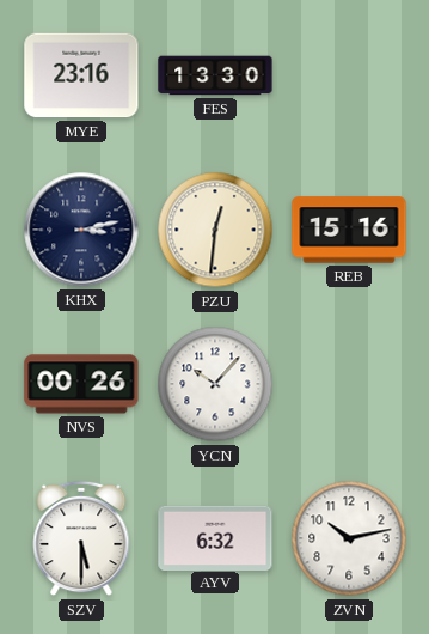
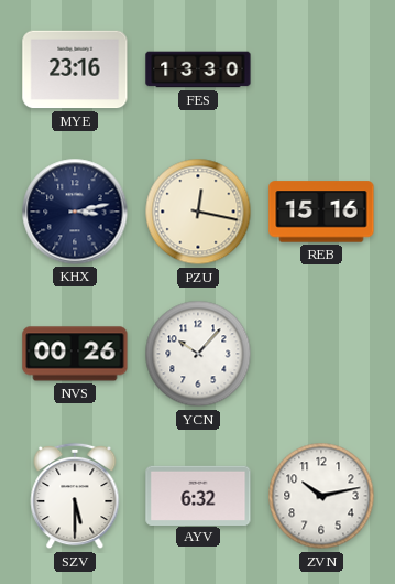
PZU: 12:31 -> 12:17
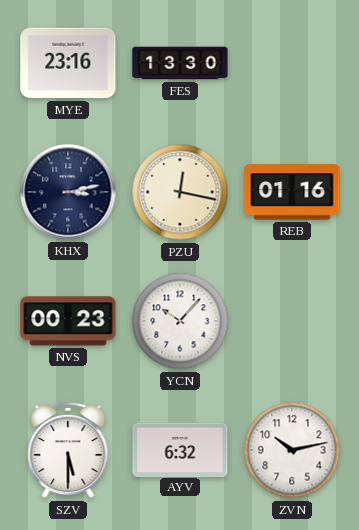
REB: 15:16 -> 01:16
NVS: 00:26 -> 00:23
